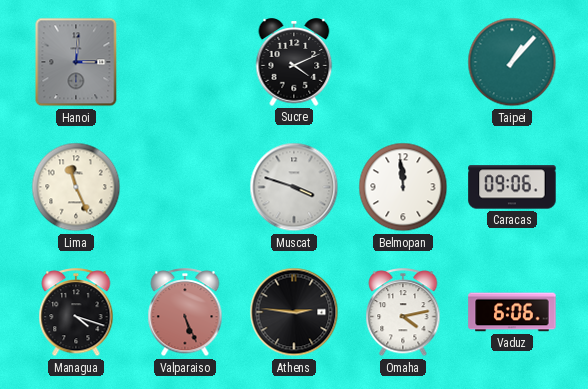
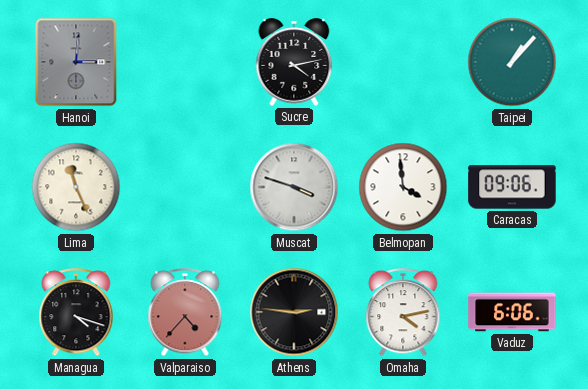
Sucre: 4:11 -> 4:13
Belmopan: 11:59 -> 3:59
Valparaiso: 5:26 -> 4:37
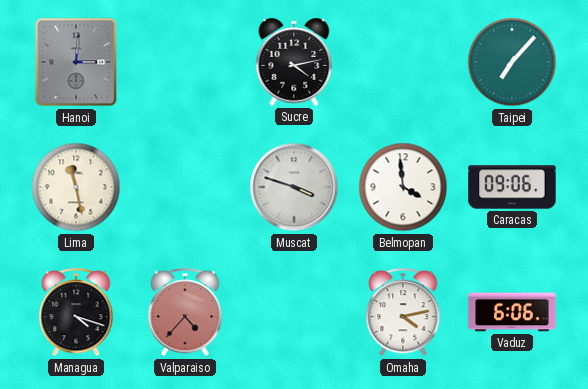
Taipei: 1:07 -> 7:07
Lima: 11:26 -> 11:28
Athens: 2:46 -> none
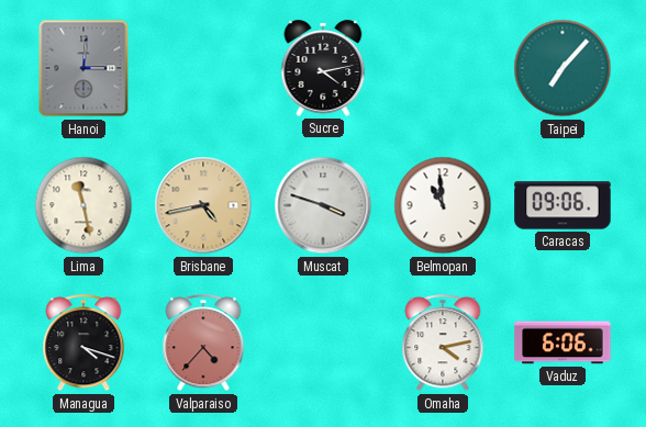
Brisbane: none -> 4:43
Belmopan: 3:59 -> 10:59
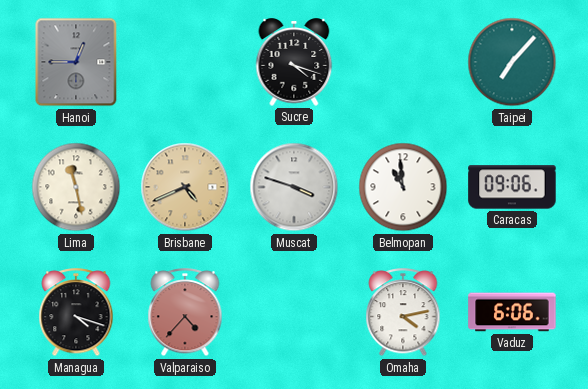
Hanoi: 3:01 -> 12:45
Sucre: 4:13 -> 4:18
Brisbane: 4:43 -> 4:41
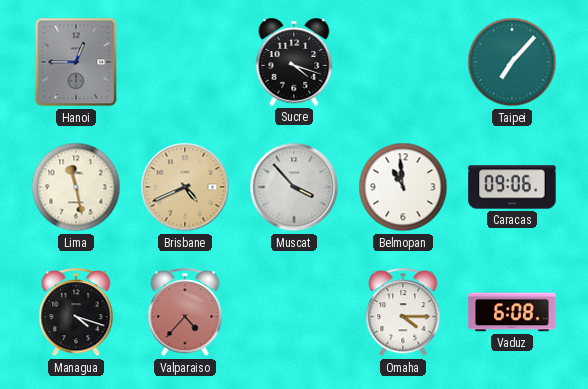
Muscat: 3:48 -> 3:53
Omaha: 4:13 -> 4:15
Vaduz: 6:06 -> 6:08
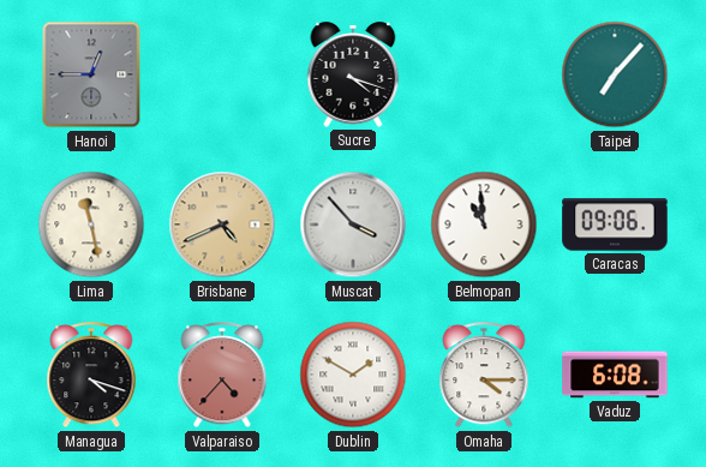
Dublin: none -> 1:50
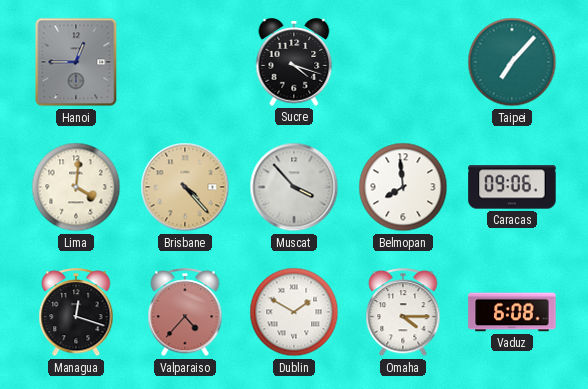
Lima: 11:28 -> 4:01
Brisbane: 4:41 -> 4:23
Belmopan: 10:59 -> 7:59
Managua: 4:18 -> 12:18
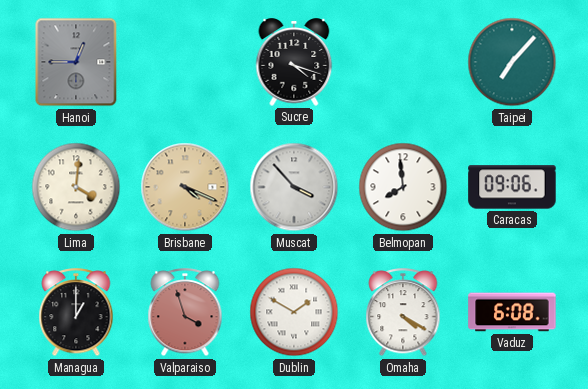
Brisbane: 4:23 -> 4:19
Managua: 12:18 -> 1:00
Valparaiso: 4:37 -> 3:57
Omaha: 4:15 -> 4:20
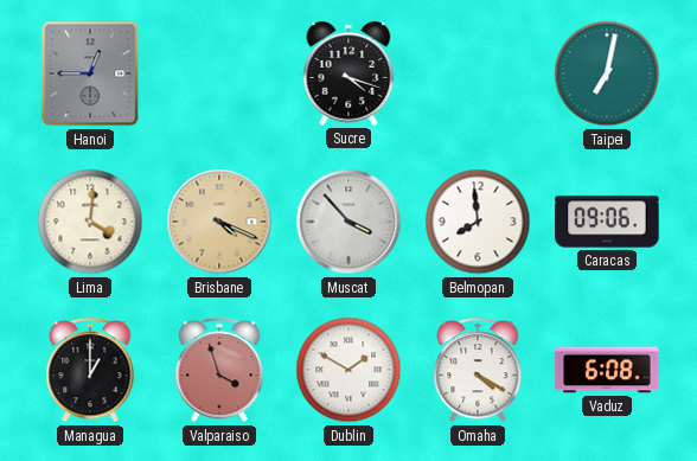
Taipei: 7:07 -> 7:02
